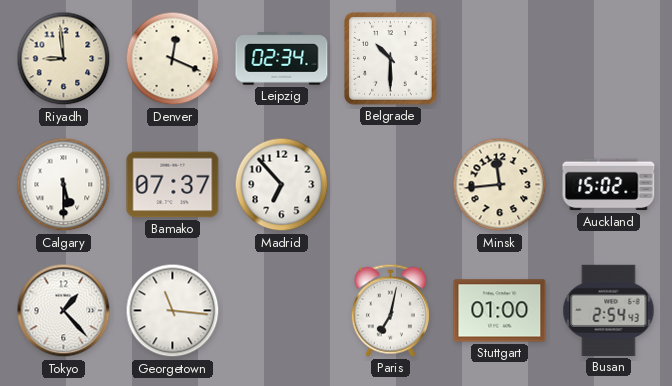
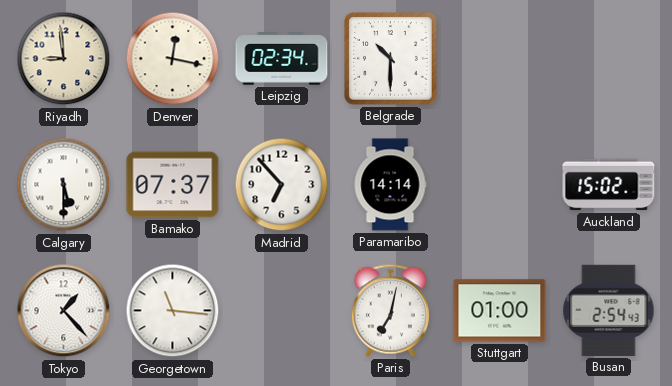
Denver: 12:19 -> 12:17
Paramaribo: none -> 14:14
Minsk: 11:44 -> none
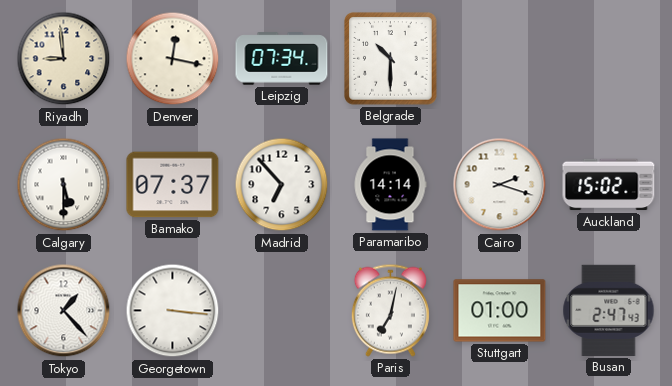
Leipzig: 02:34 -> 07:34
Cairo: none -> 2:18
Georgetown: 11:16 -> 3:16
Busan: 2:54 -> 2:47
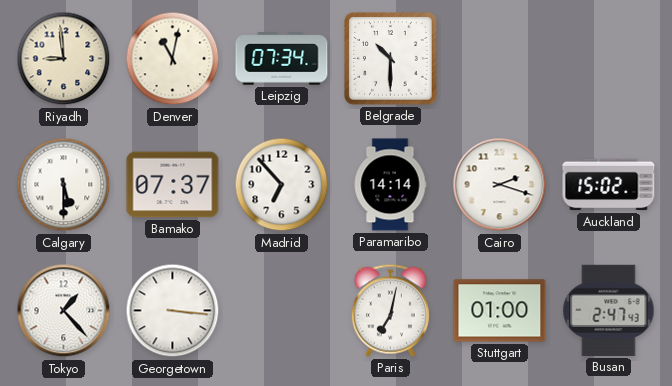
Denver: 12:17 -> 11:02
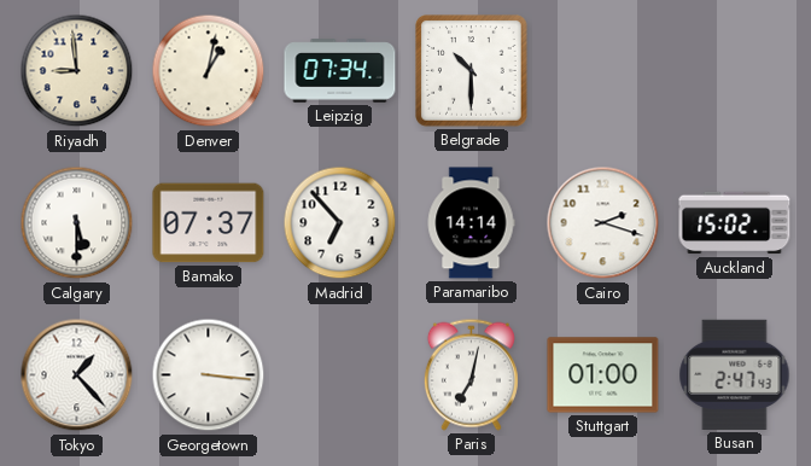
Denver: 11:02 -> 1:02
